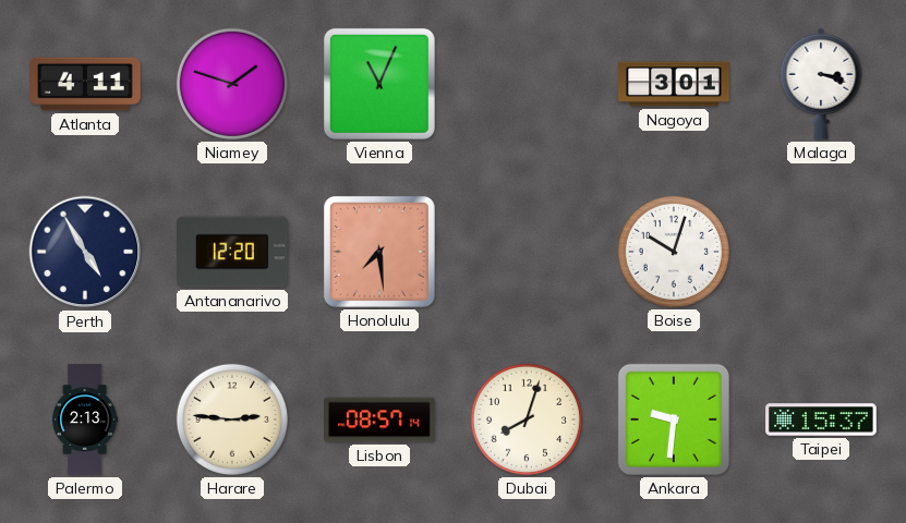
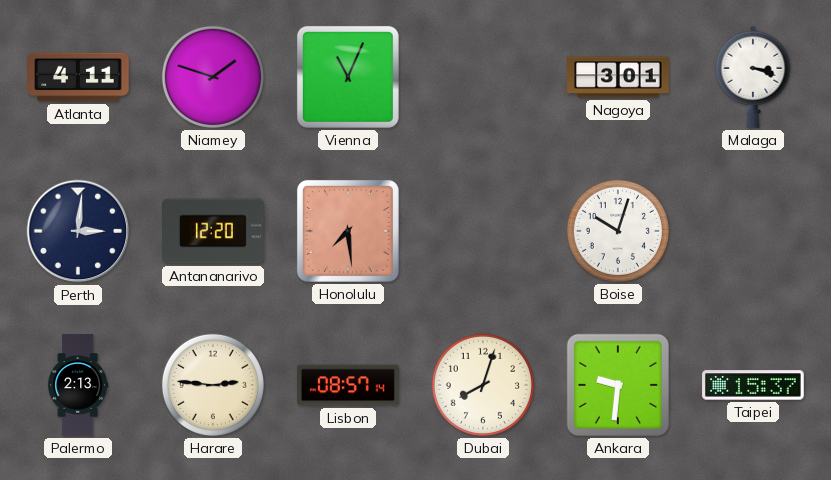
Perth: 4:55 -> 3:01
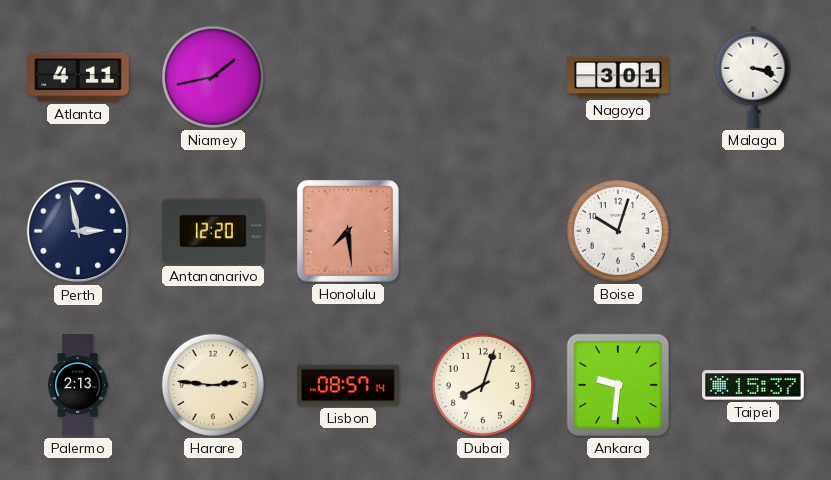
Niamey: 1:48 -> 1:43
Vienna: 11:04 -> none
Perth: 3:01 -> 2:58
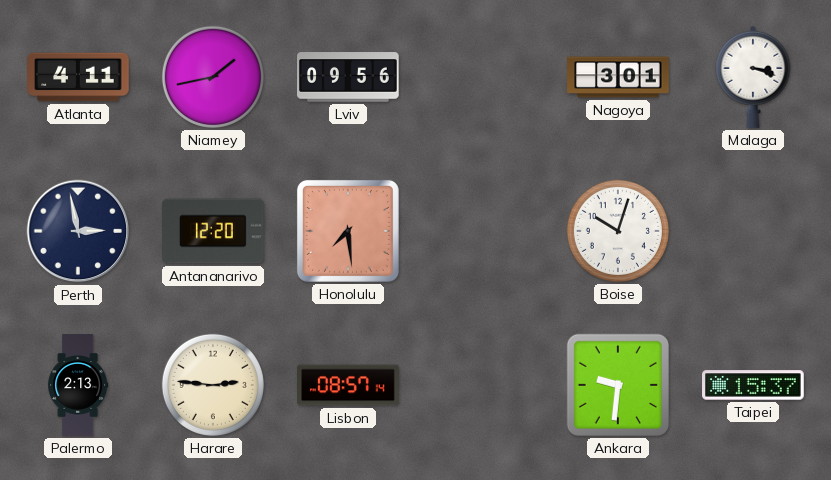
Lviv: none -> 09:56
Dubai: 8:03 -> none
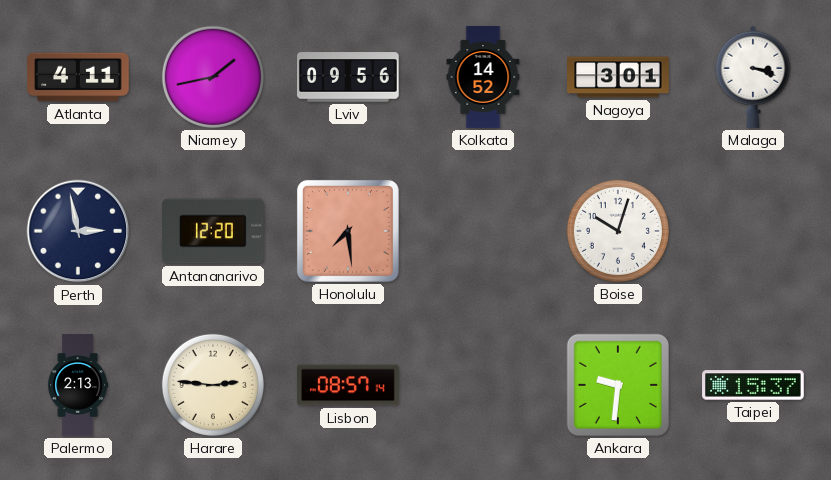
Kolkata: none -> 14:52
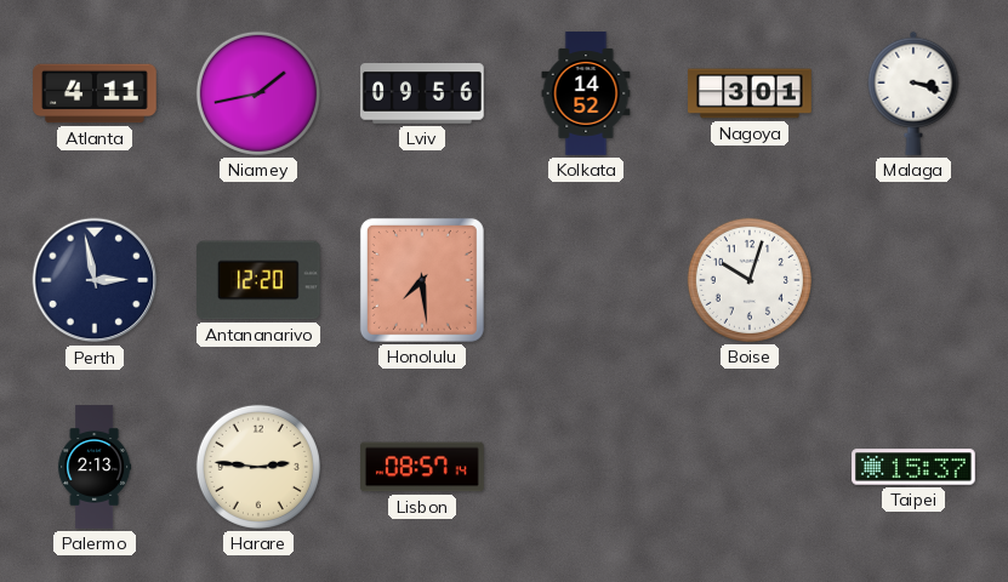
Ankara: 9:31 -> none
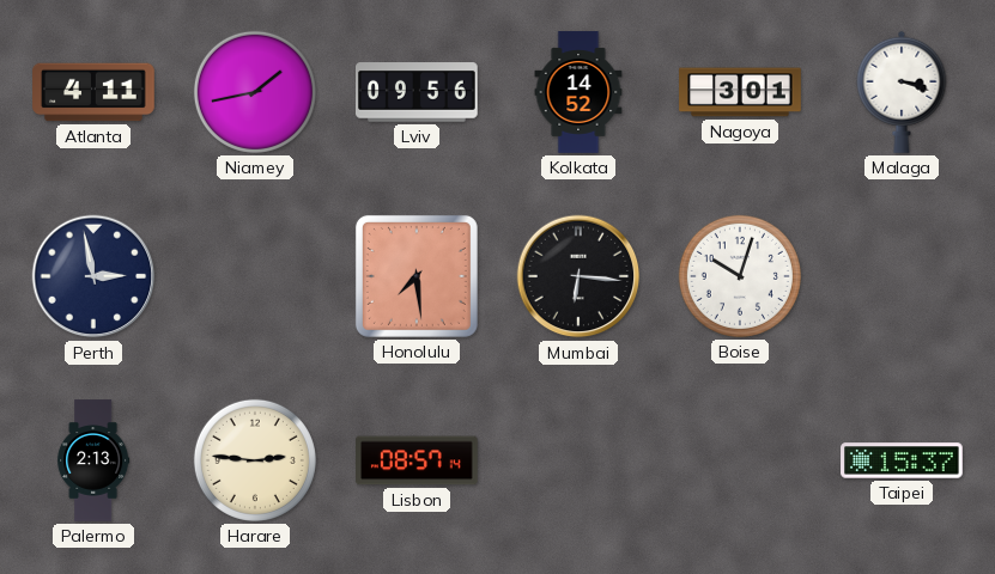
Antananarivo: 12:20 -> none
Mumbai: none -> 6:16
